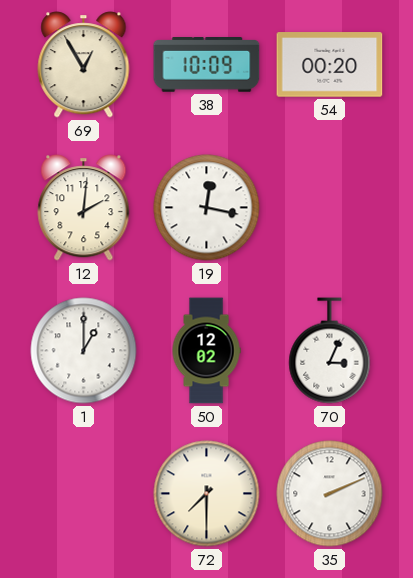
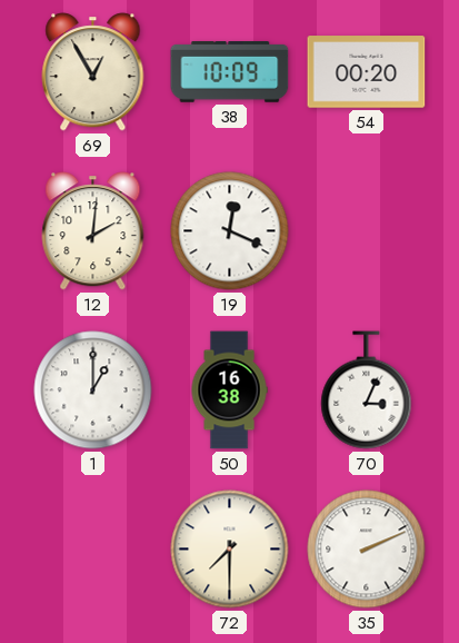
19: 12:17 -> 12:19
50: 12:02 -> 16:38
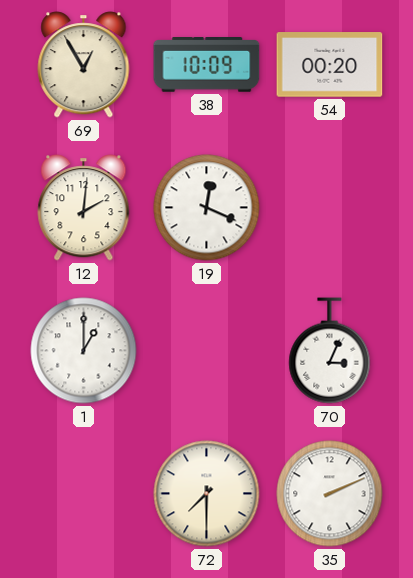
50: 16:38 -> none
